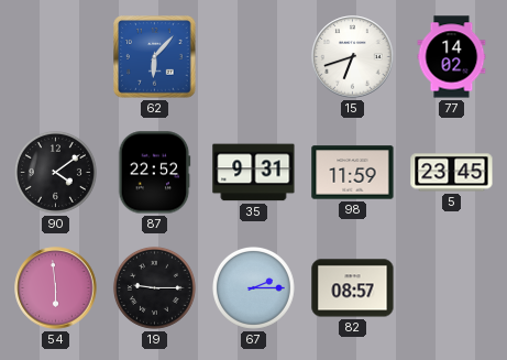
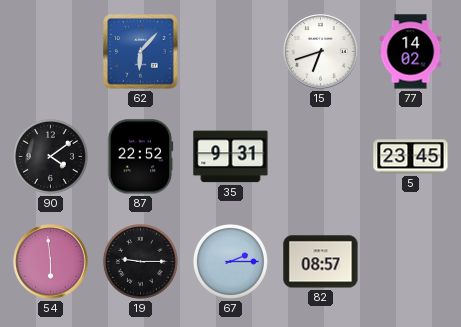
98: 11:59 -> none
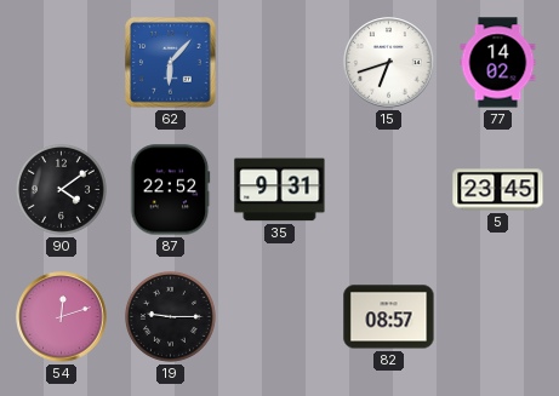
54: 5:59 -> 12:12
67: 2:15 -> none
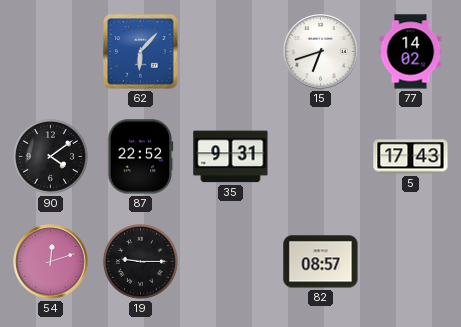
5: 23:45 -> 17:43
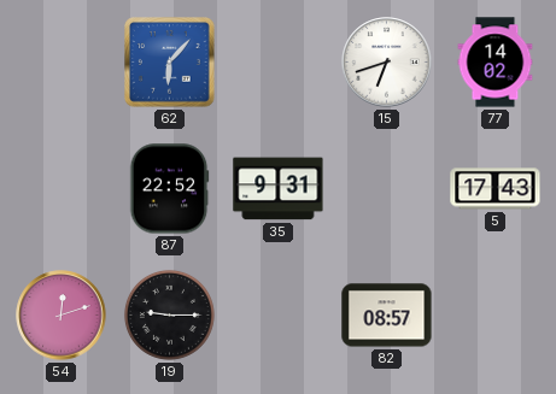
90: 4:09 -> none
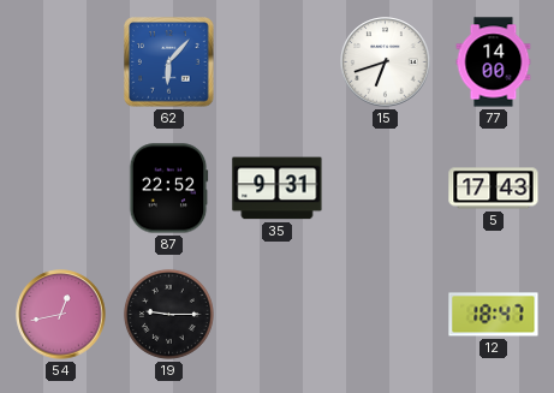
77: 14:02 -> 14:00
54: 12:12 -> 12:43
82: 08:57 -> none
12: none -> 18:47
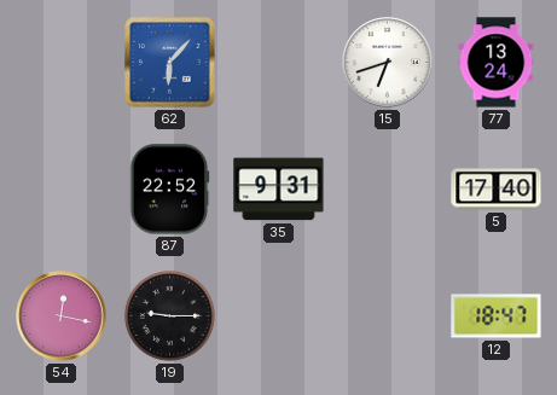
77: 14:00 -> 13:24
5: 17:43 -> 17:40
54: 12:43 -> 12:17
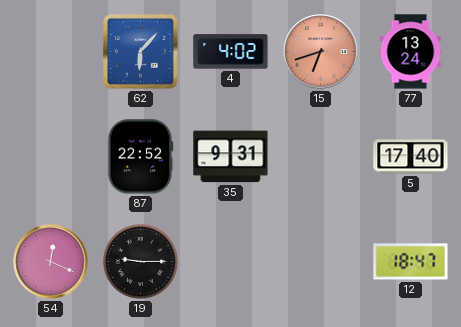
4: none -> 4:02
15 dial: white -> salmon
54: 12:17 -> 12:19
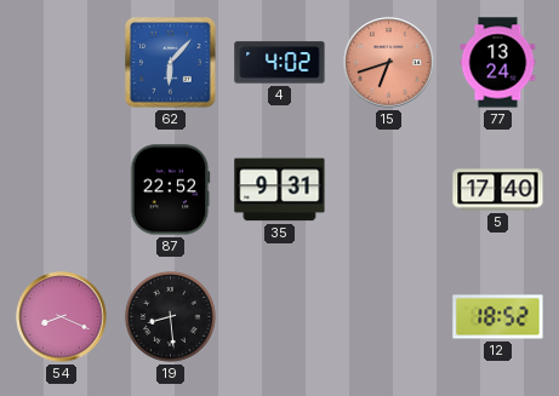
54: 12:19 -> 8:19
19: 9:15 -> 8:29
12: 18:47 -> 18:52
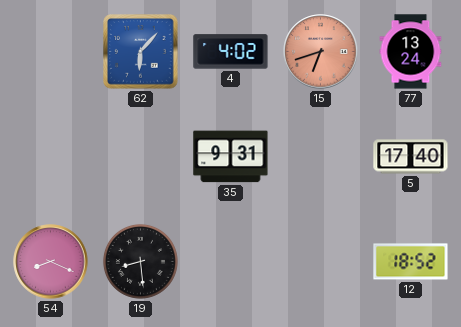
87: 22:52 -> none
